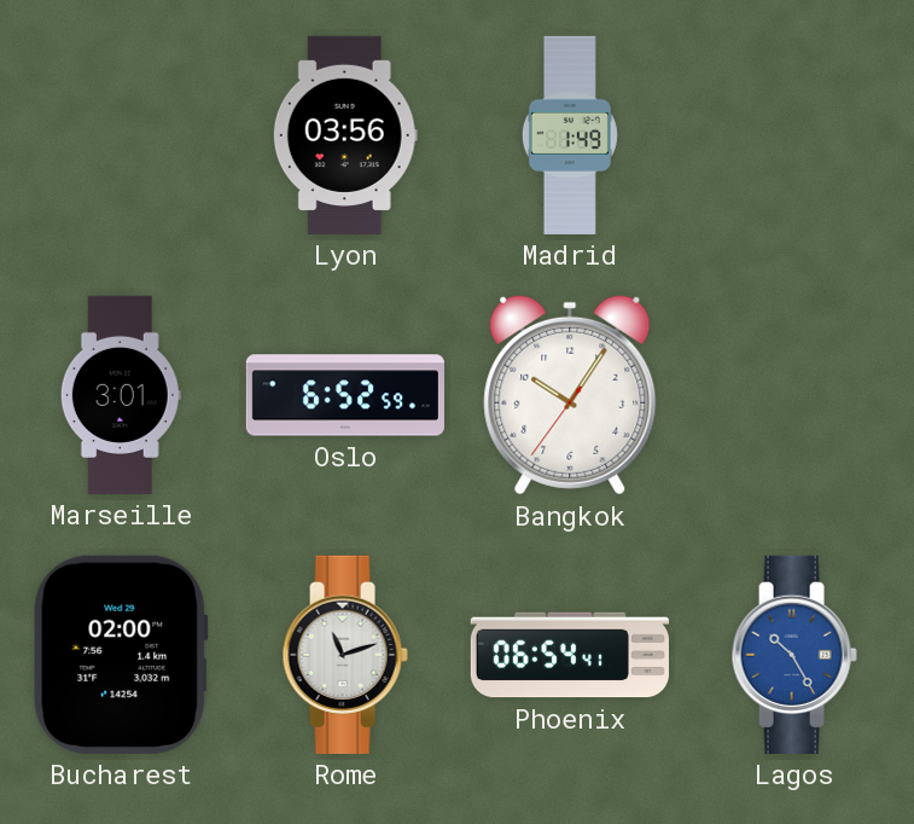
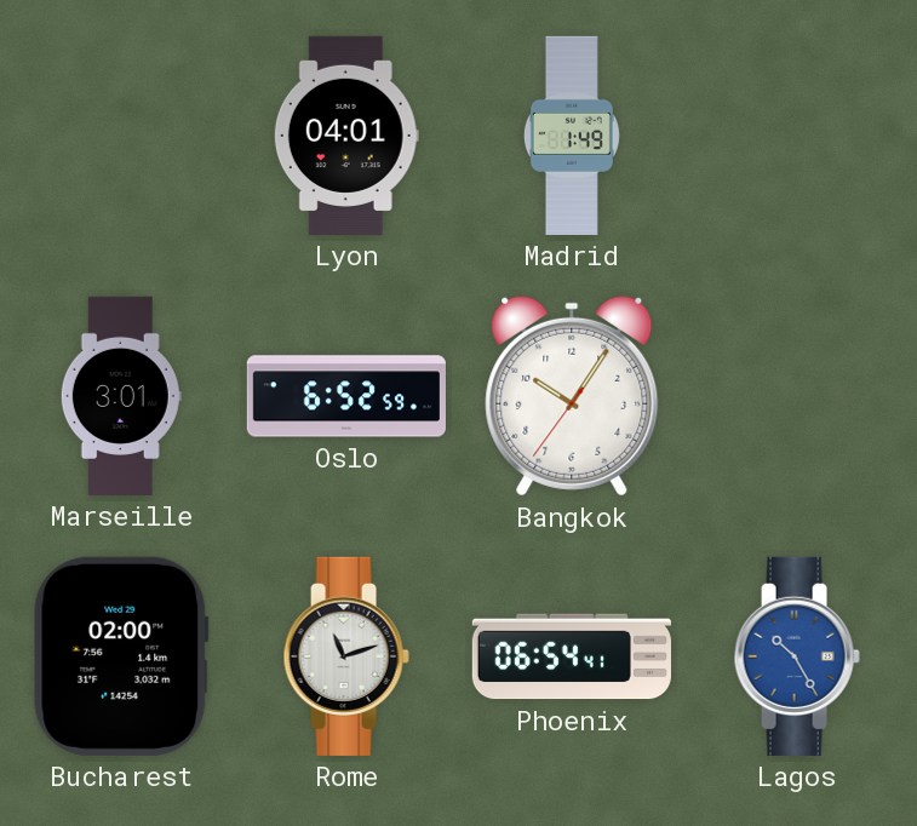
Lyon: 03:56 -> 04:01
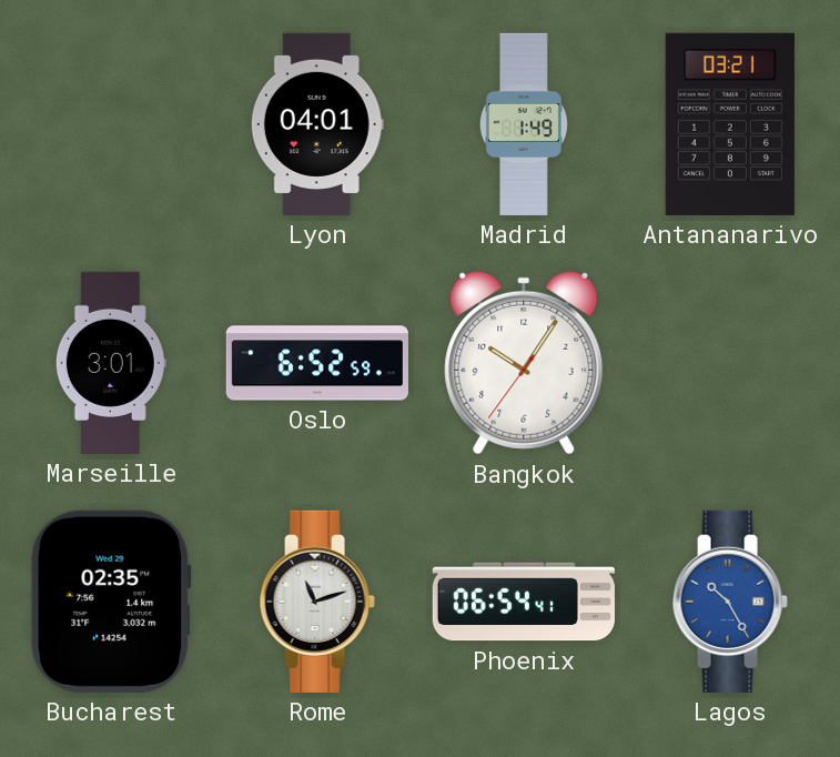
Antananarivo: none -> 03:21
Bucharest: 02:00 -> 02:35
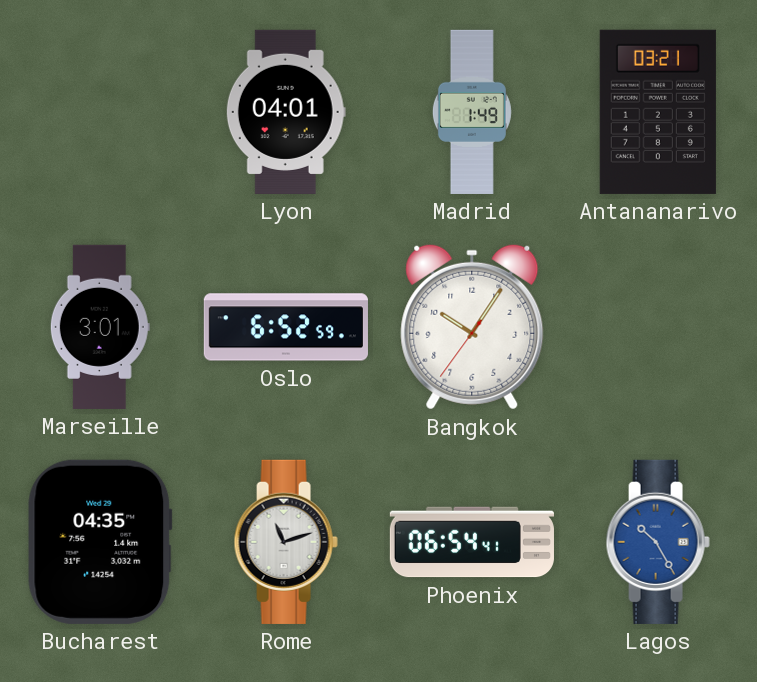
Bucharest: 02:35 -> 04:35
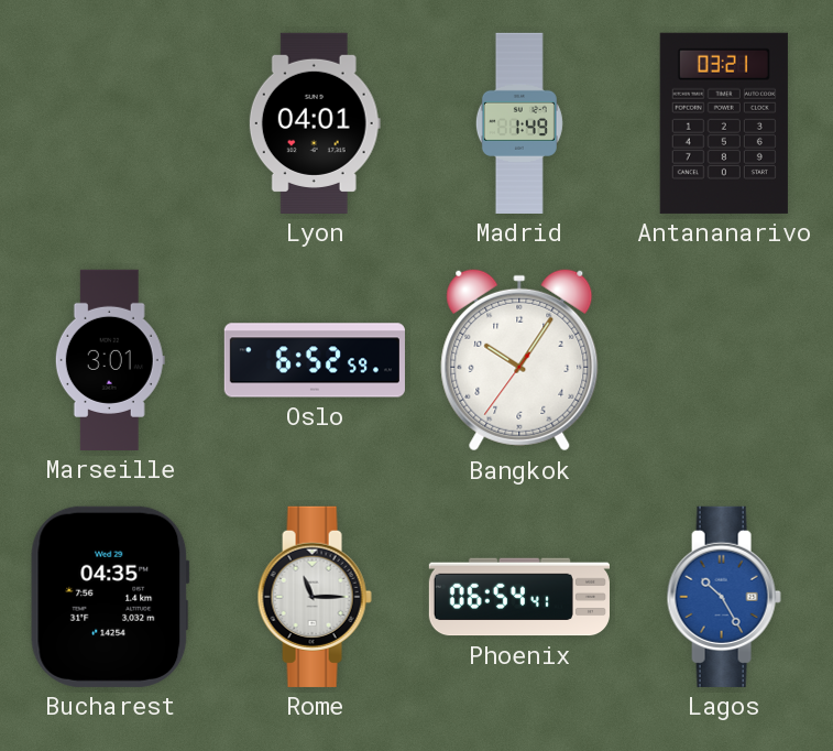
Rome: 11:12 -> 11:15
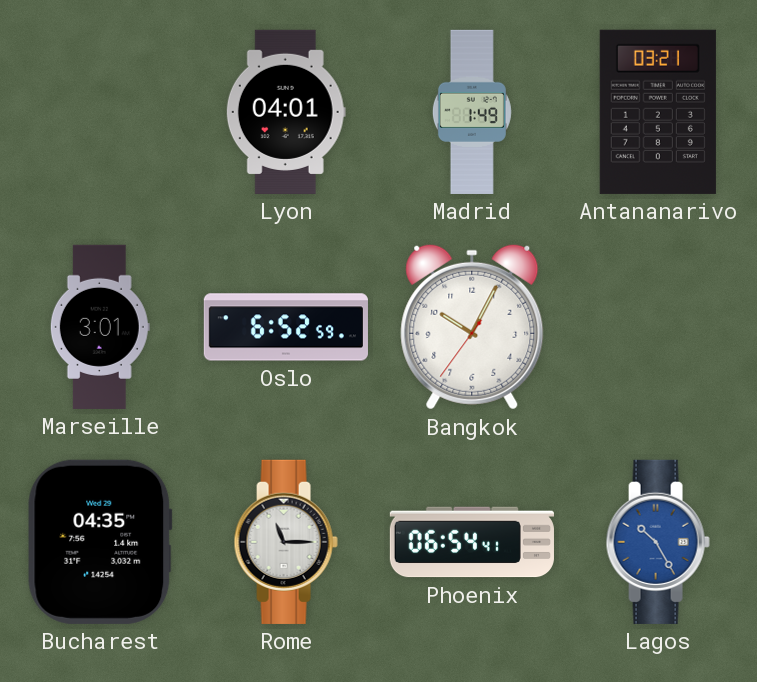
Bangkok: 10:05 -> 10:04
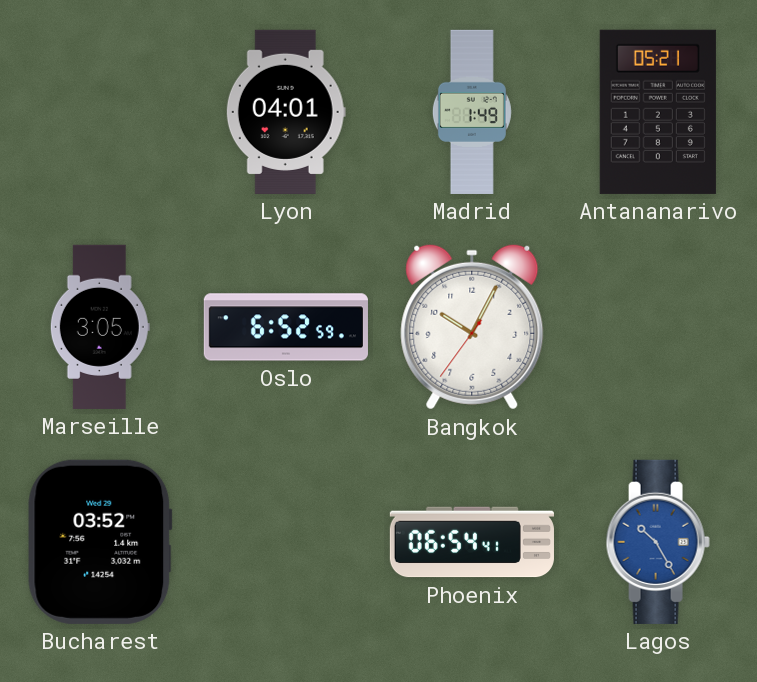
Antananarivo: 03:21 -> 05:21
Marseille: 3:01 -> 3:05
Bucharest: 04:35 -> 03:52
Rome: 11:15 -> none
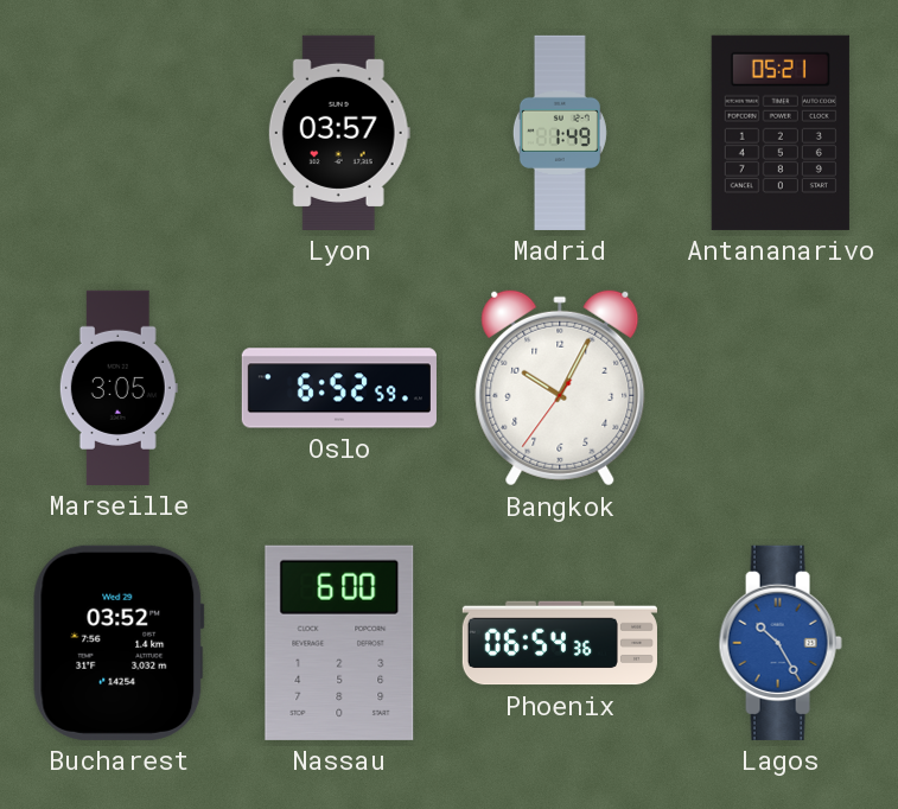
Lyon: 04:01 -> 03:57
Nassau: none -> 6:00
Phoenix: 06:54:41 -> 06:54:36
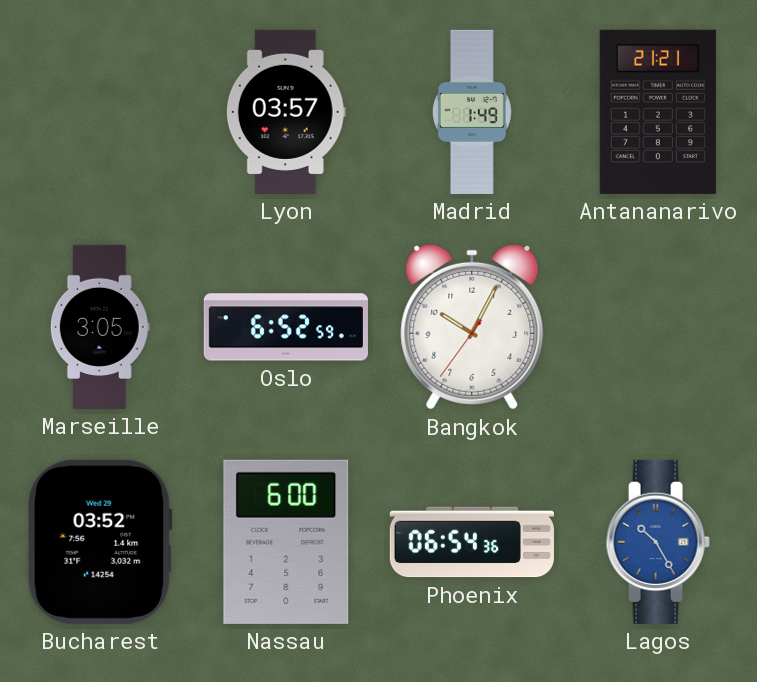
Antananarivo: 05:21 -> 21:21
